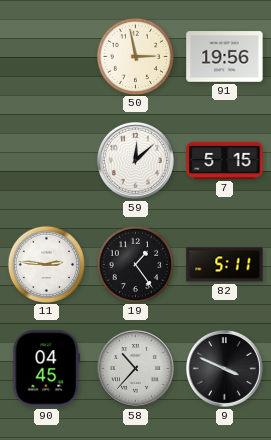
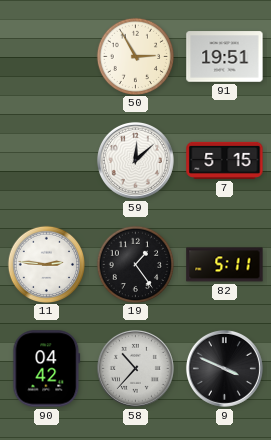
50: 2:58 -> 2:55
91: 19:56 -> 19:51
90: 04:45 -> 04:42
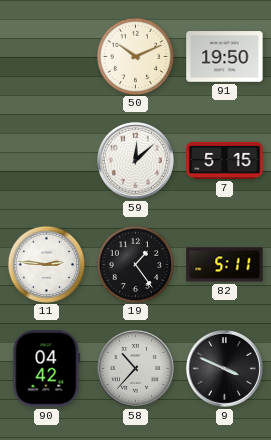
50: 2:55 -> 10:11
91: 19:51 -> 19:50
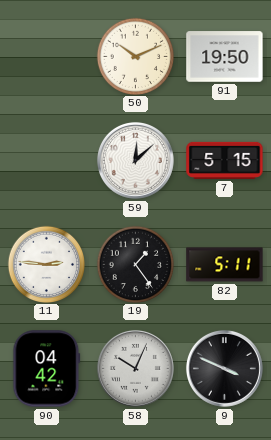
58: 10:37 -> 10:04
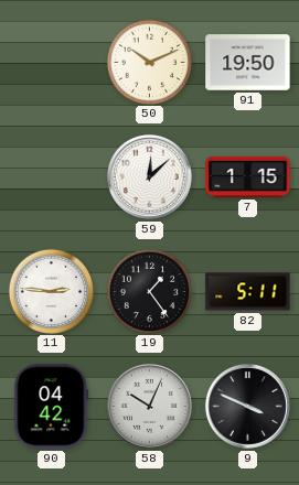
7: 5:15 -> 1:15
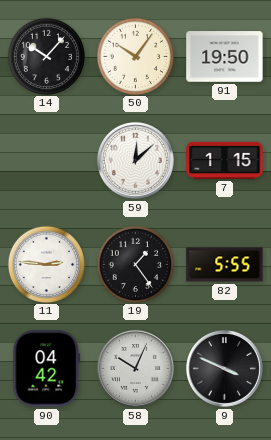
14: none -> 10:07
50: 10:11 -> 10:06
82: 5:11 -> 5:55
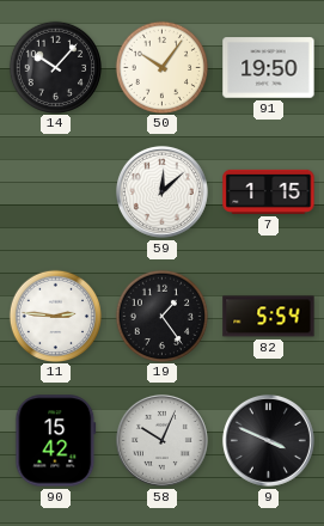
82: 5:55 -> 5:54
90: 04:42 -> 15:42
